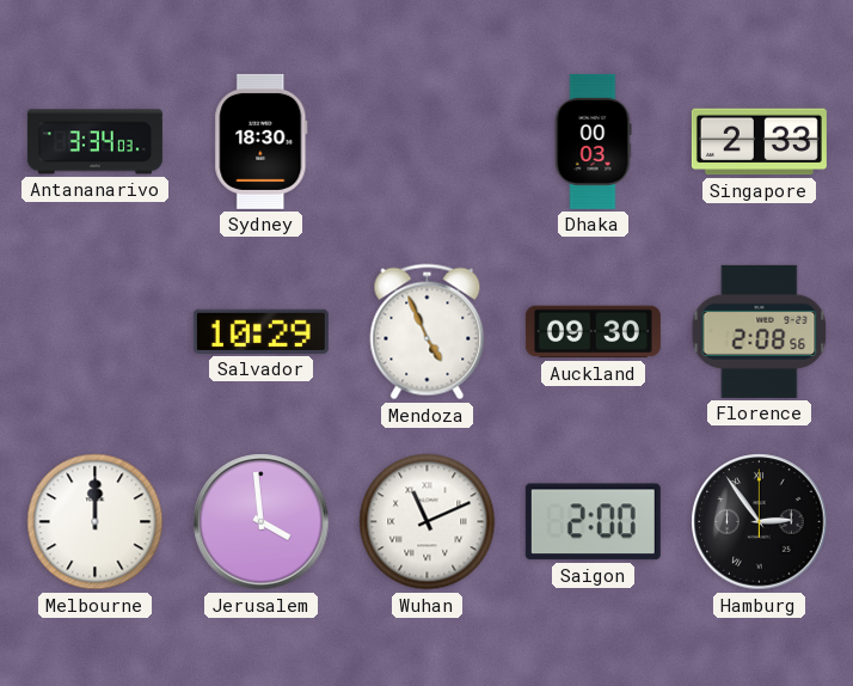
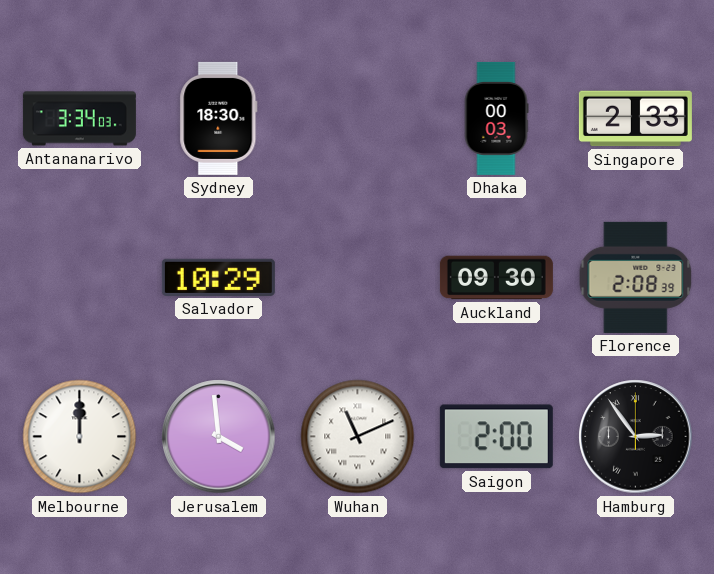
Mendoza: 4:56 -> none
Florence: 2:08:56 -> 2:08:39
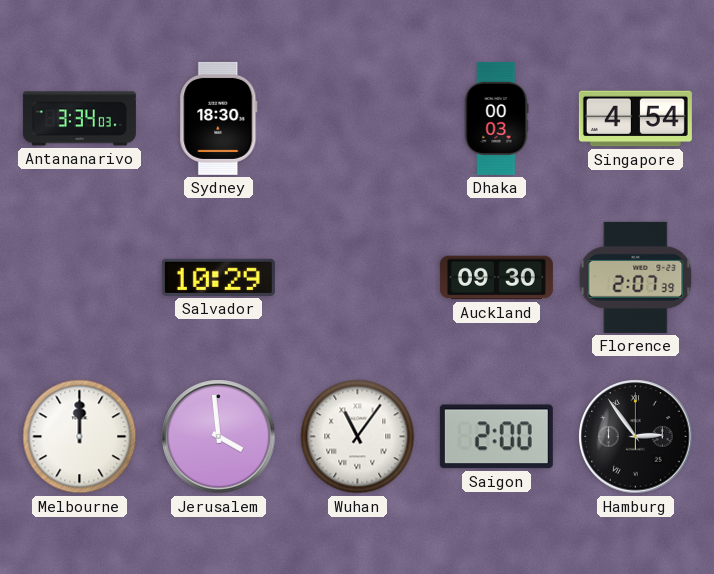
Singapore: 2:33 -> 4:54
Florence: 2:08 -> 2:07
Wuhan: 11:11 -> 11:06
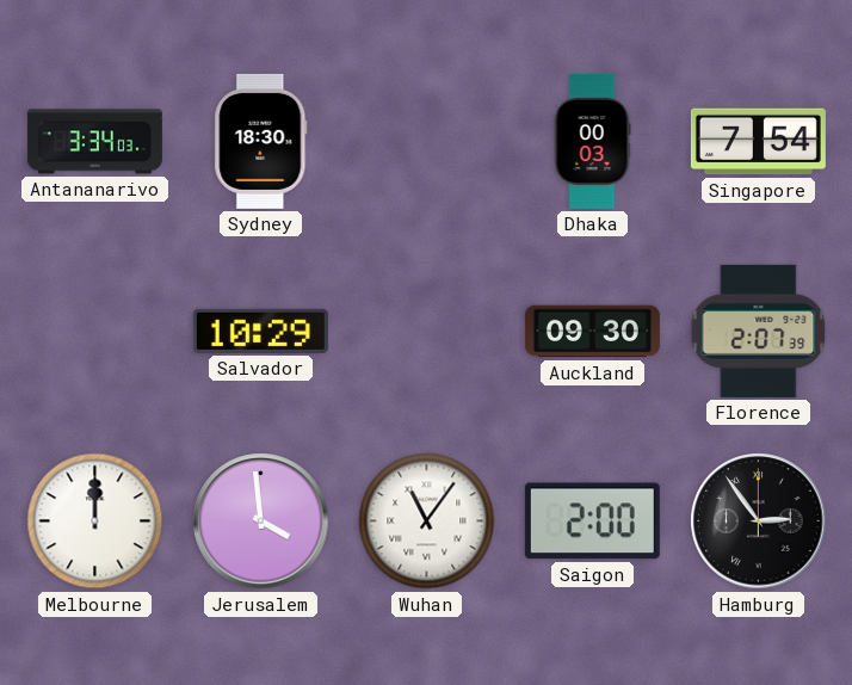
Singapore: 4:54 -> 7:54
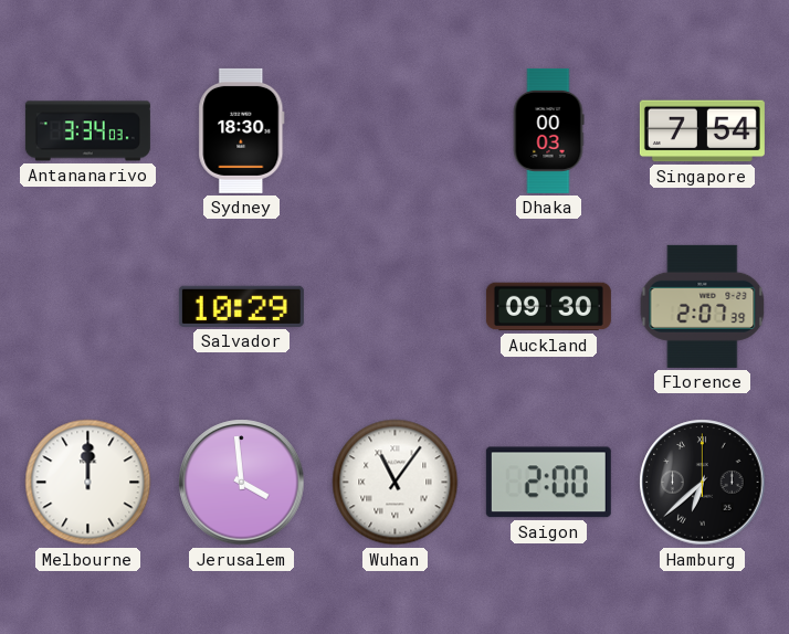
Hamburg: 2:54 -> 6:38
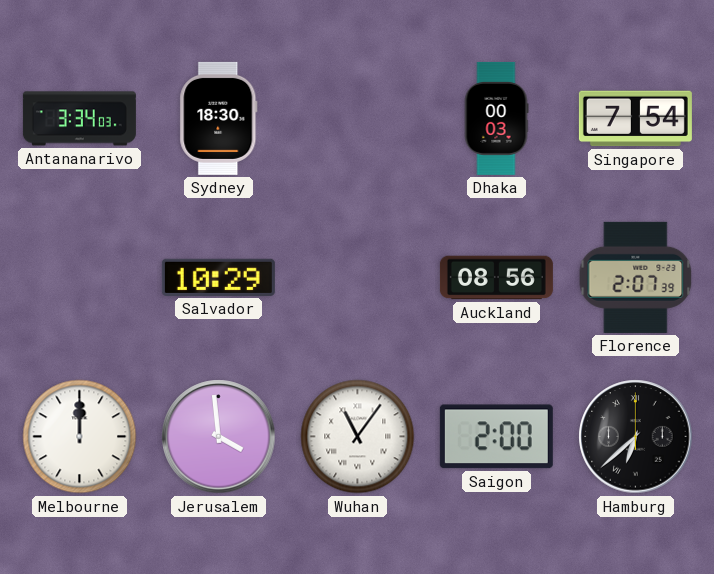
Auckland: 09:30 -> 08:56
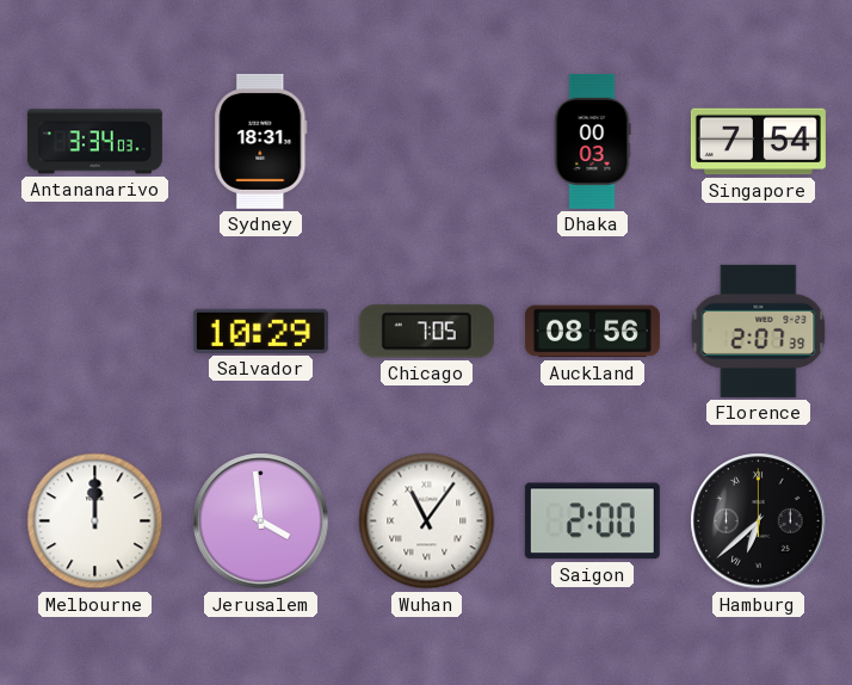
Sydney: 18:30 -> 18:31
Chicago: none -> 7:05
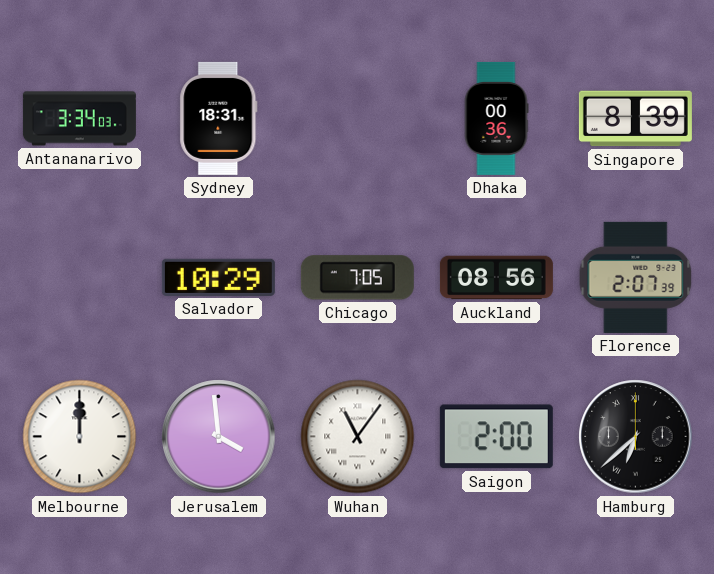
Dhaka: 00:03 -> 00:36
Singapore: 7:54 -> 8:39
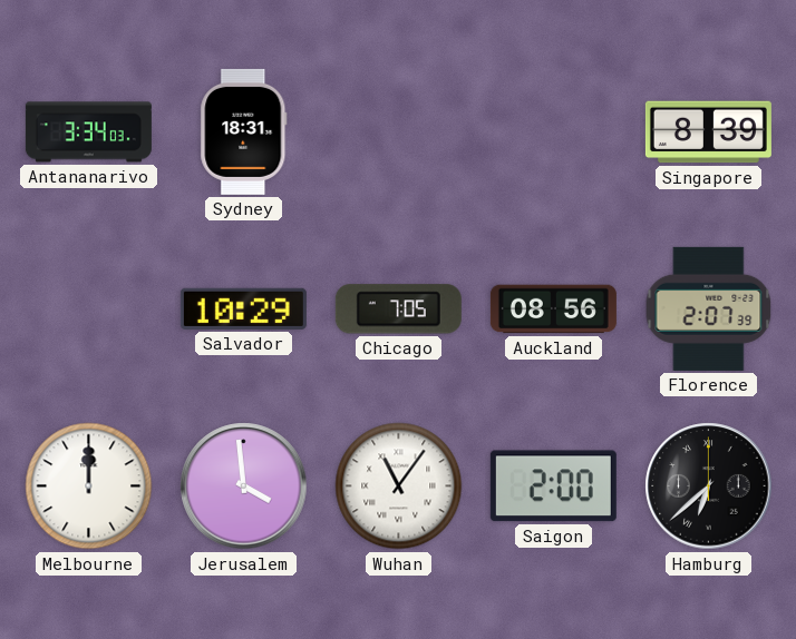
Dhaka: 00:36 -> none
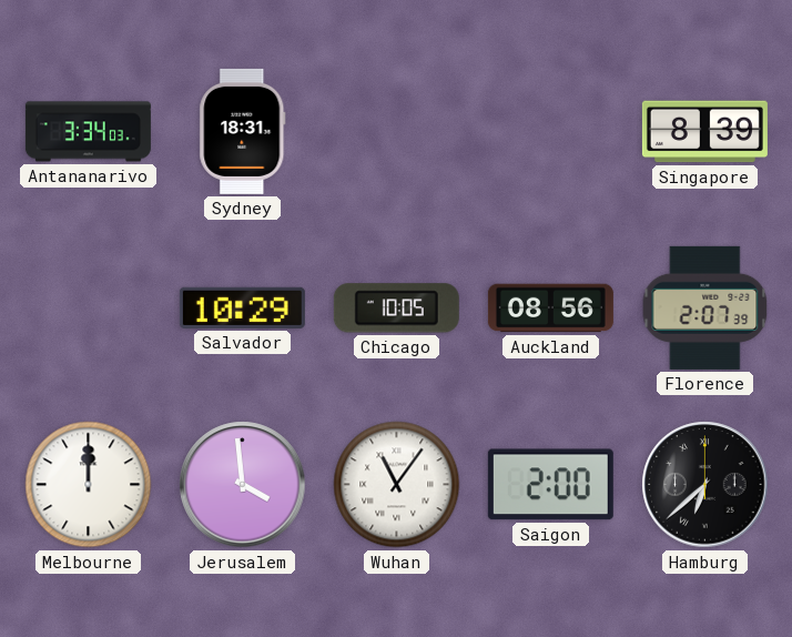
Chicago: 7:05 -> 10:05
